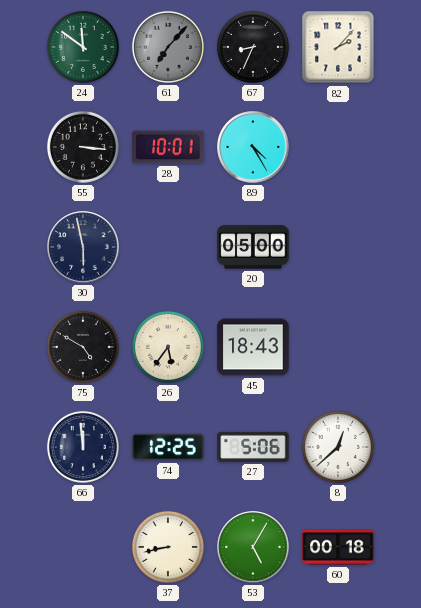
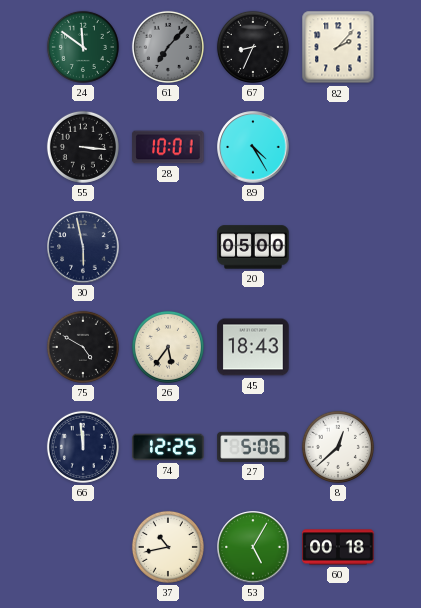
37: 8:43 -> 10:43
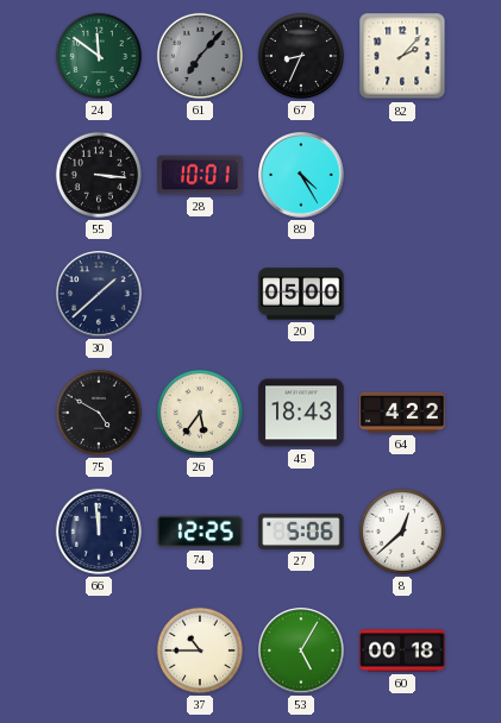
30: 5:58 -> 1:38
64: none -> 4:22
37: 10:43 -> 10:45
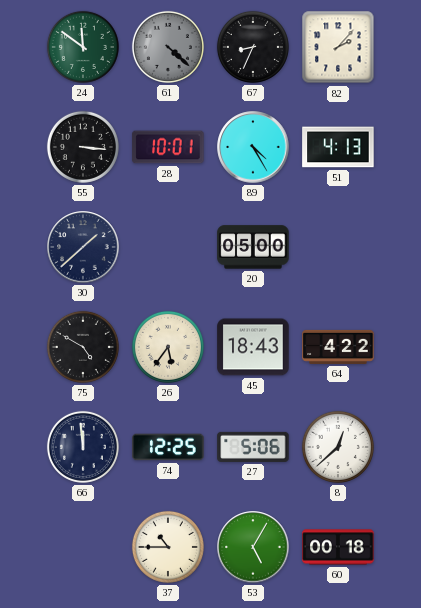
61: 7:07 -> 4:22
51: none -> 4:13
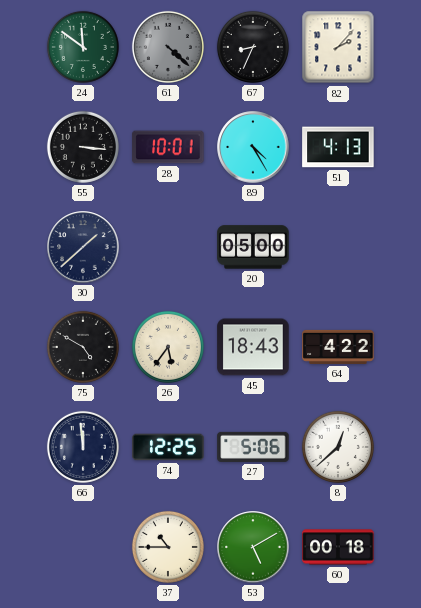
53: 5:05 -> 5:10
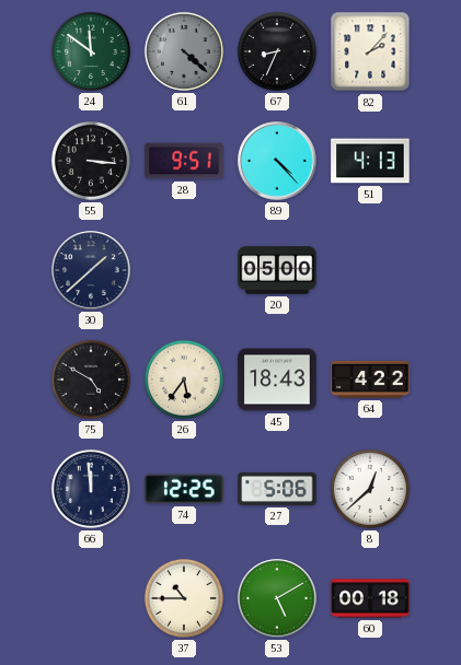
28: 10:01 -> 9:51
89: 4:25 -> 4:23
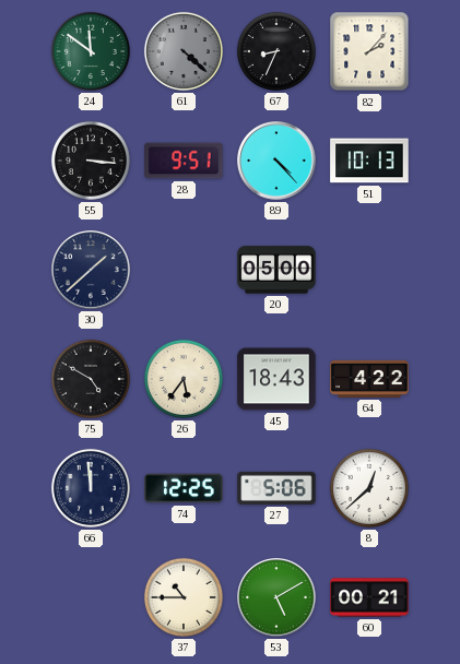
51: 4:13 -> 10:13
60: 00:18 -> 00:21
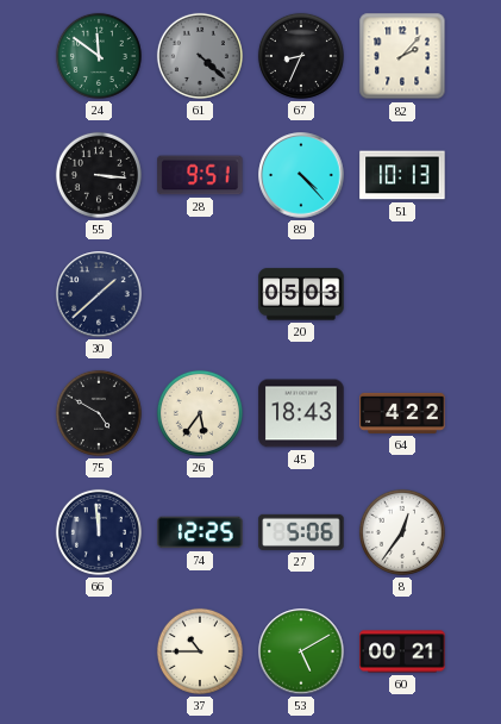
20: 05:00 -> 05:03
8: 12:38 -> 12:36
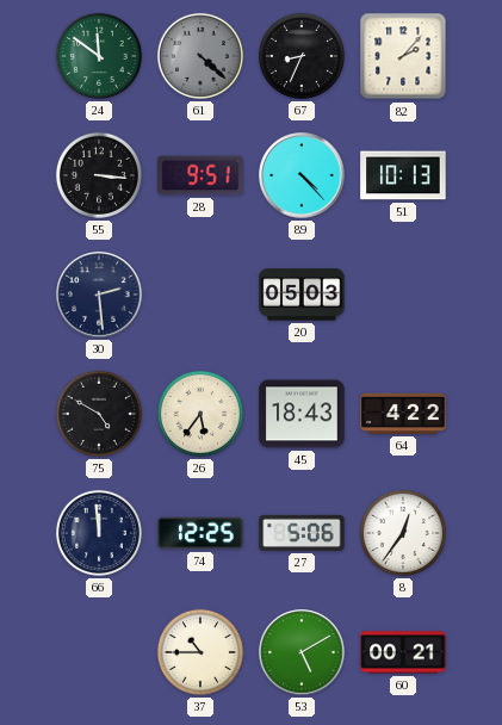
30: 1:38 -> 2:29
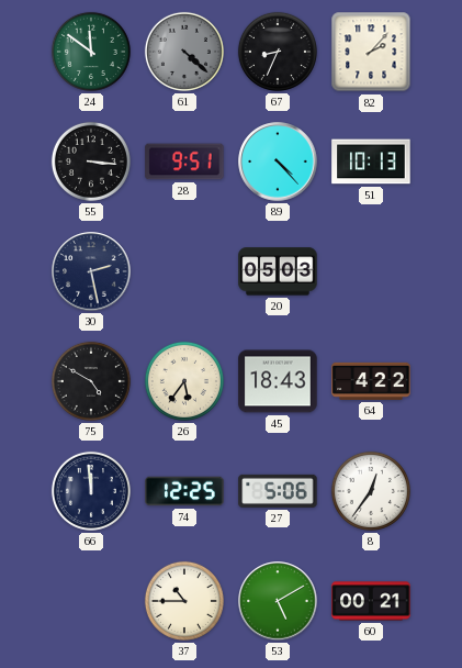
30: 2:29 -> 2:28
